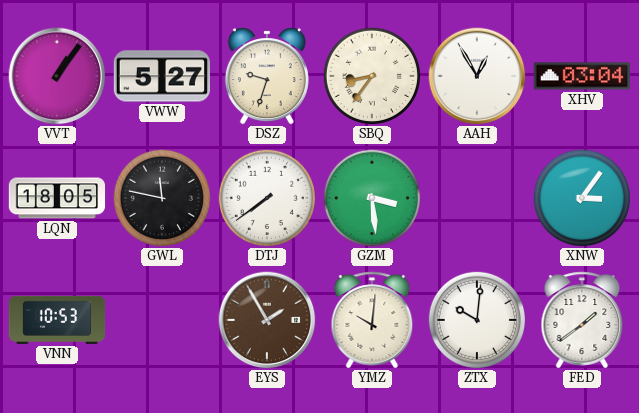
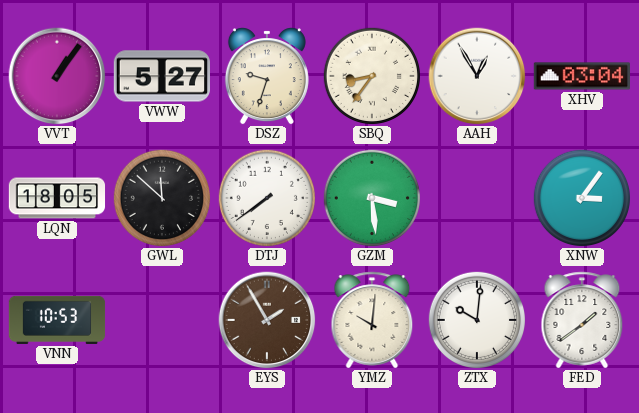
GWL: 11:47 -> 11:52
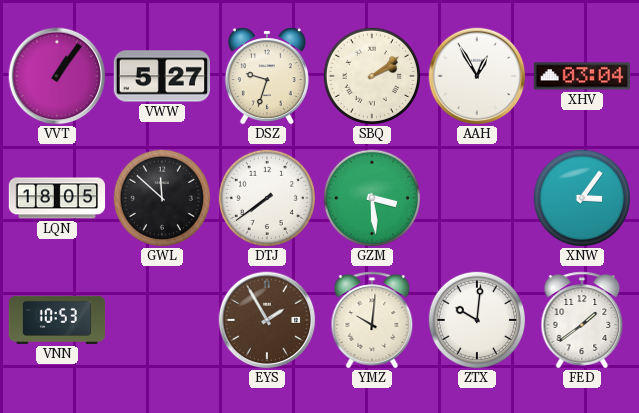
SBQ: 8:36 -> 2:09
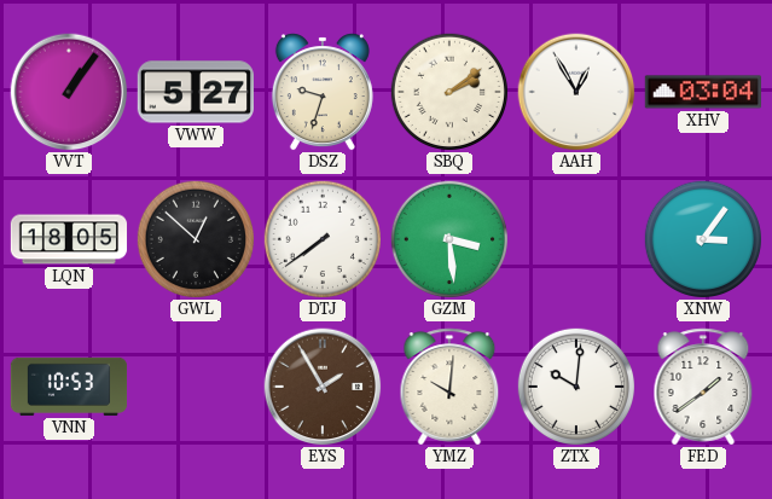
GWL: 11:52 -> 12:52
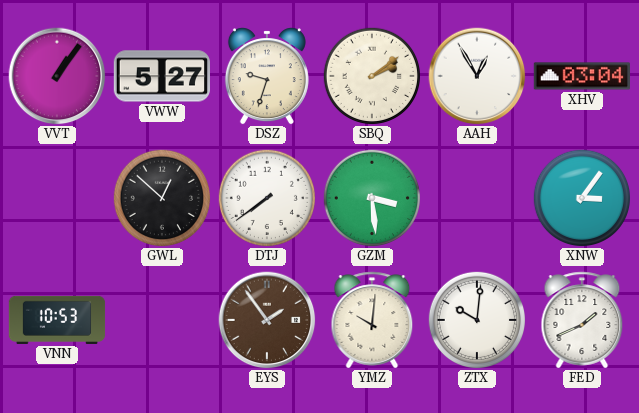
LQN: 18:05 -> none
EYS: 1:55 -> 1:54
FED: 1:39 -> 1:41
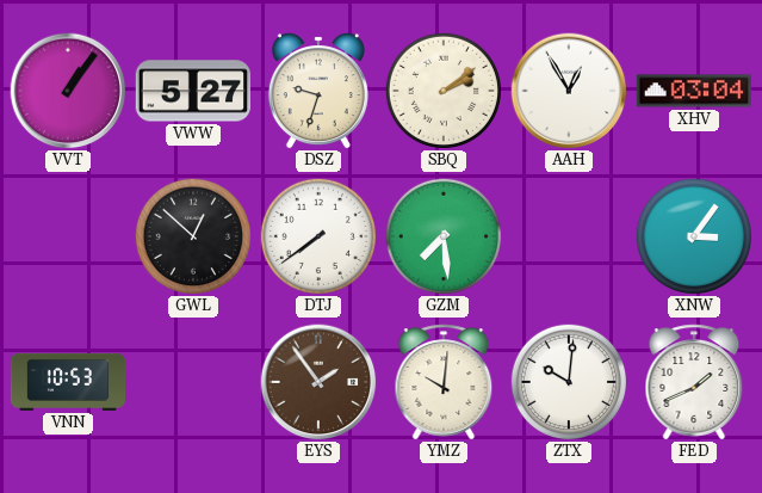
GZM: 3:29 -> 7:29
